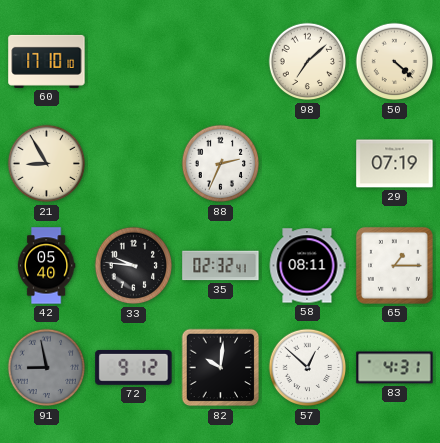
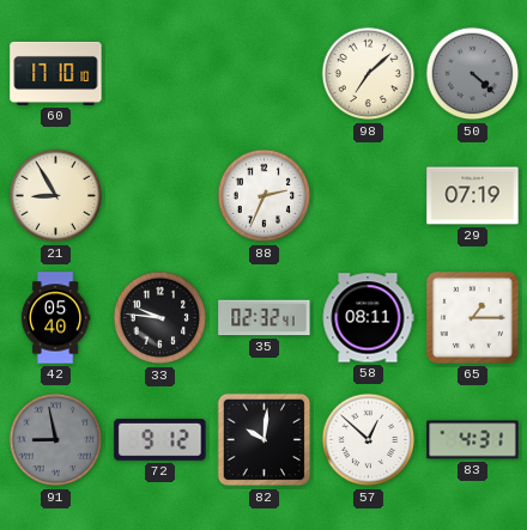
50 dial: cream -> grey
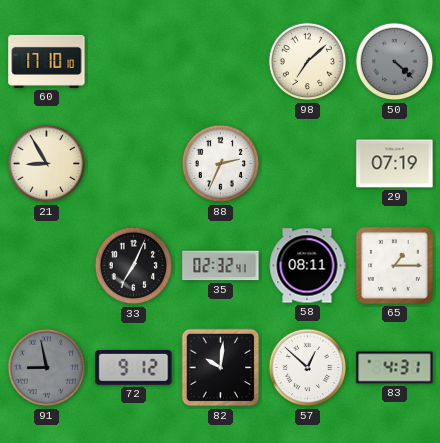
42: 05:40 -> none
33: 9:46 -> 7:04
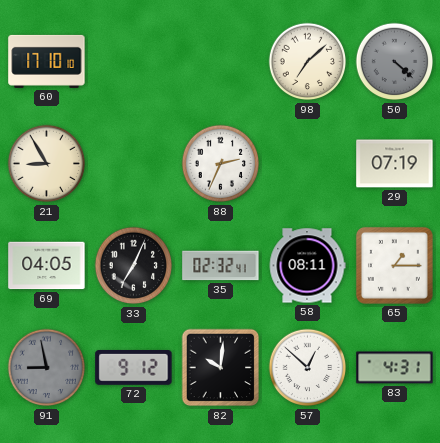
69: none -> 04:05
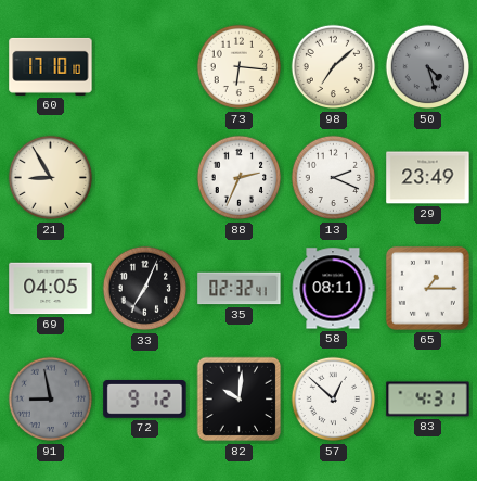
73: none -> 6:16
50: 4:22 -> 4:27
13: none -> 2:19
29: 07:19 -> 23:49
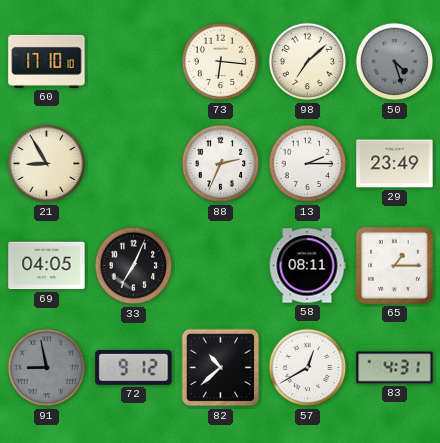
13: 2:19 -> 2:15
35: 02:32 -> none
82: 10:01 -> 10:38
57: 12:52 -> 12:40
